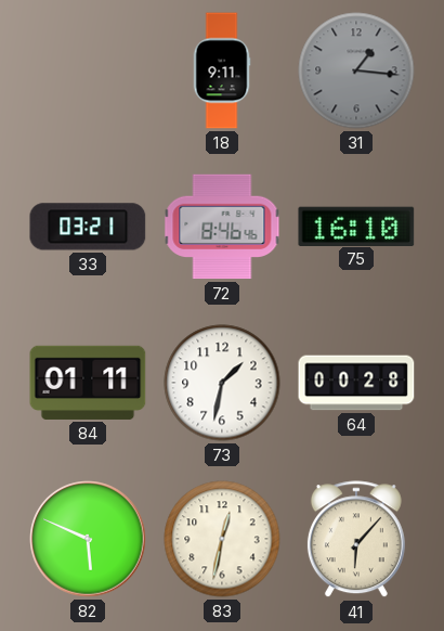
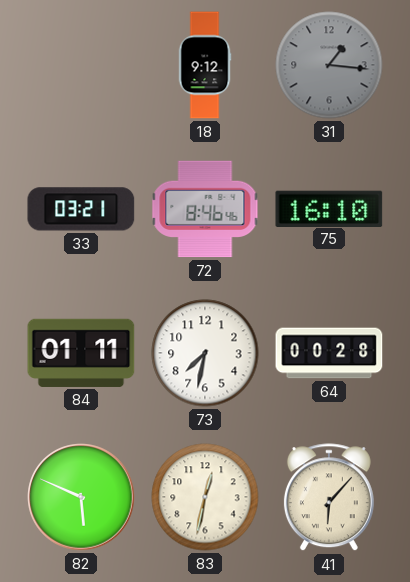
18: 9:11 -> 9:12
73: 1:32 -> 7:32
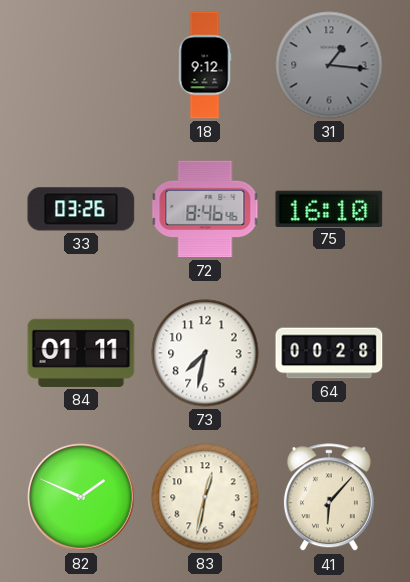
33: 03:21 -> 03:26
82: 5:49 -> 1:49
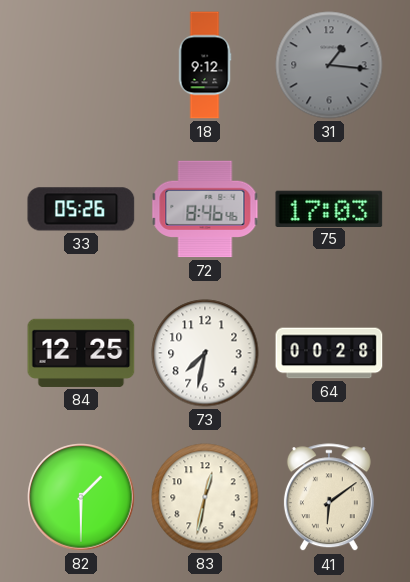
33: 03:26 -> 05:26
75: 16:10 -> 17:03
84: 01:11 -> 12:25
82: 1:49 -> 1:30
41: 6:07 -> 6:09
